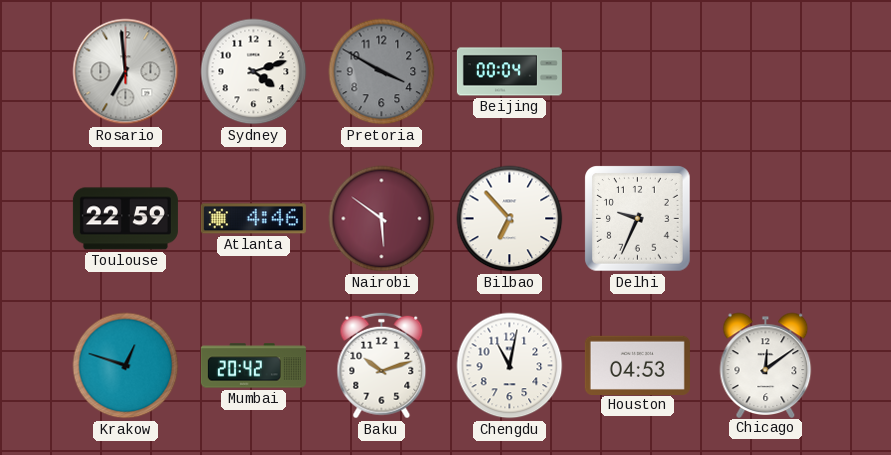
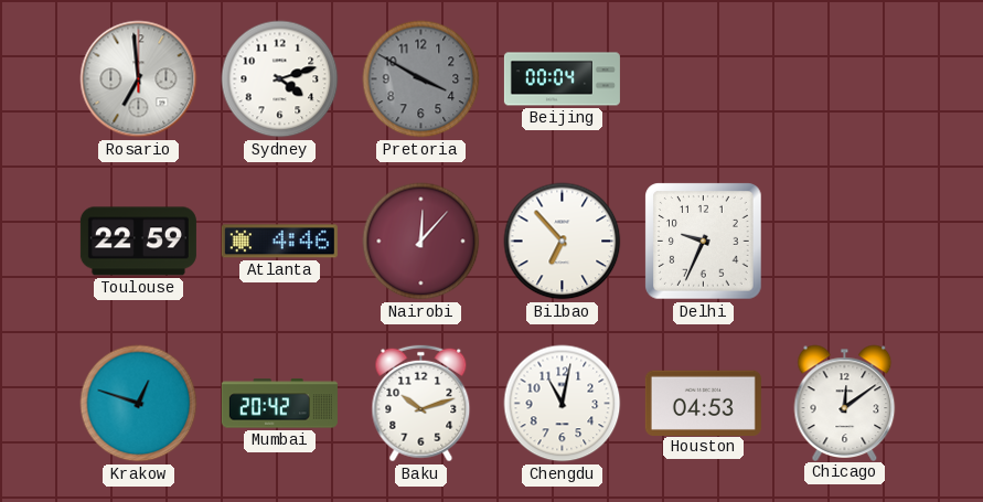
Nairobi: 5:51 -> 12:07
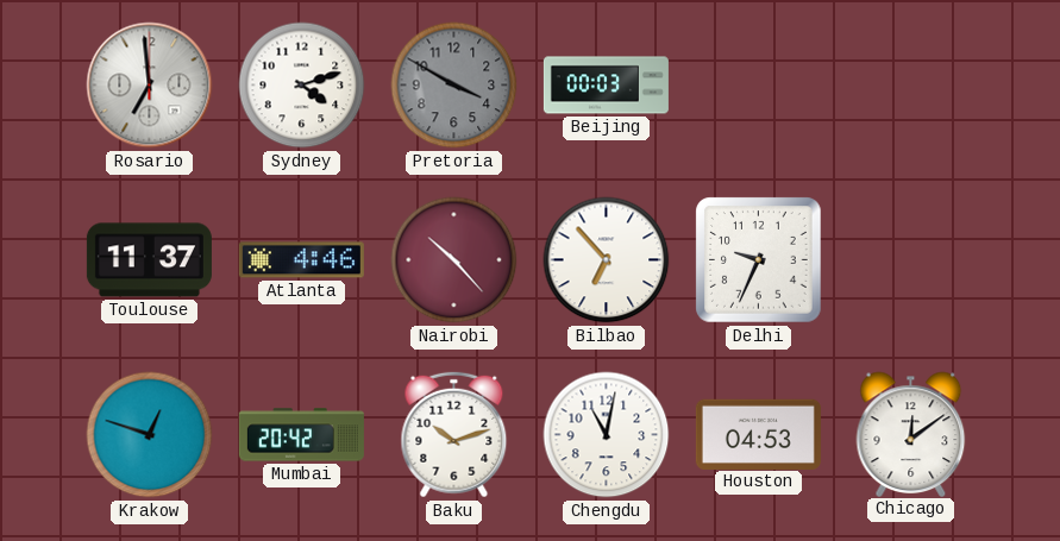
Beijing: 00:04 -> 00:03
Toulouse: 22:59 -> 11:37
Nairobi: 12:07 -> 10:23
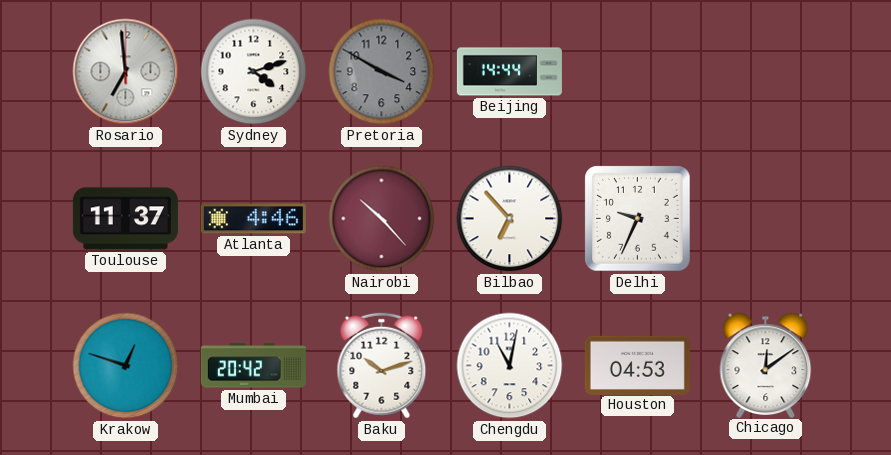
Beijing: 00:03 -> 14:44
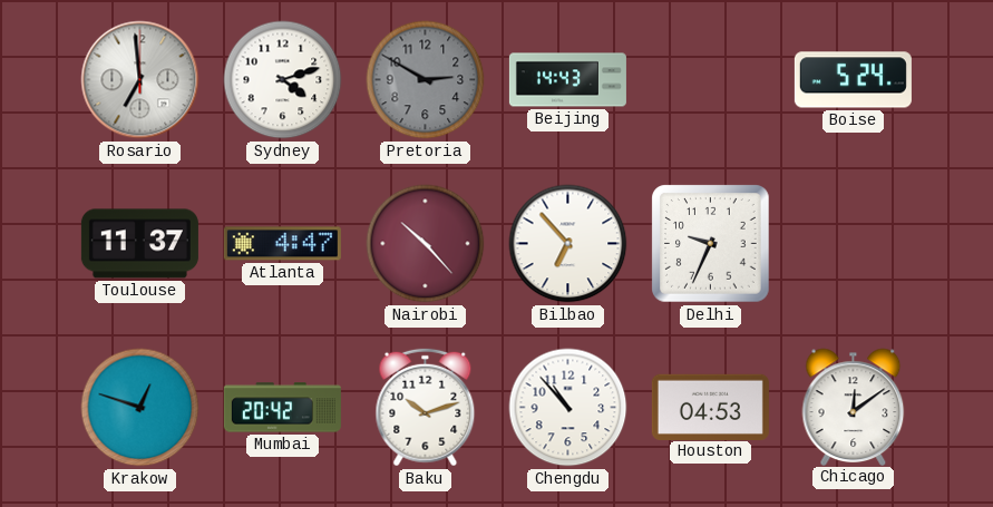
Pretoria: 3:50 -> 2:50
Beijing: 14:44 -> 14:43
Boise: none -> 5:24
Atlanta: 4:46 -> 4:47
Chengdu: 11:02 -> 10:53
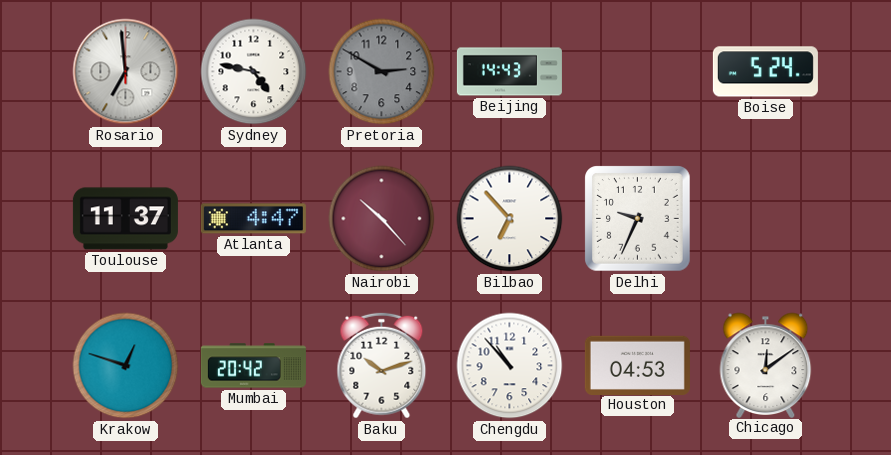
Sydney: 4:12 -> 4:47
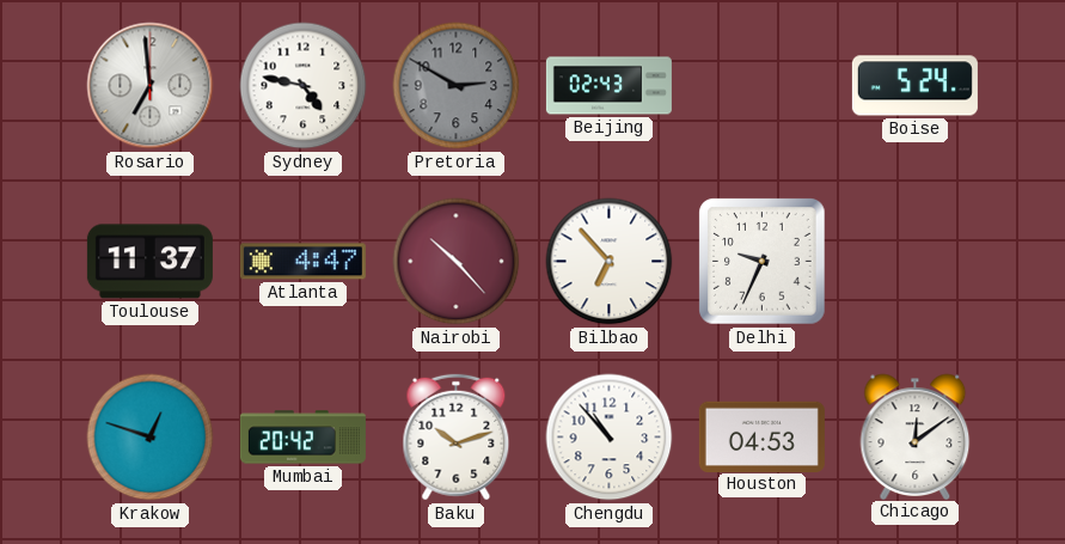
Beijing: 14:43 -> 02:43
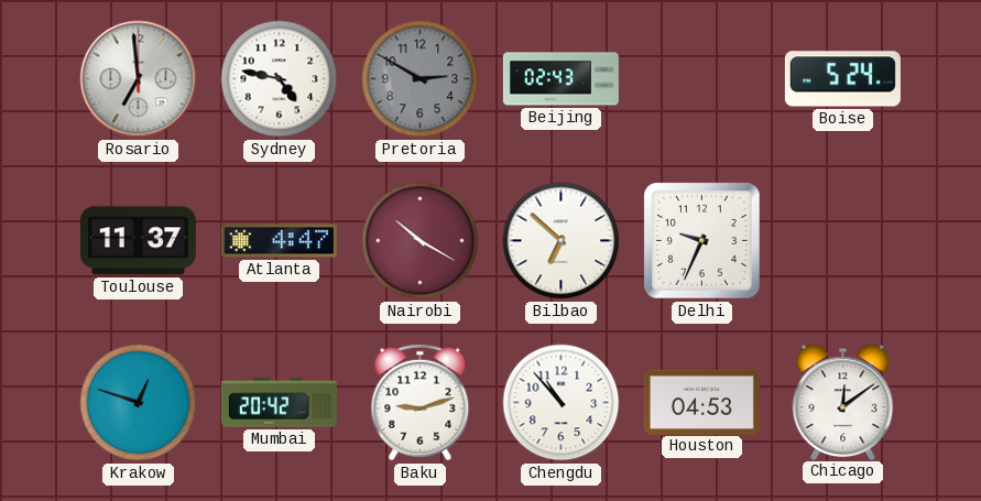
Nairobi: 10:23 -> 10:20
Bilbao: 6:53 -> 6:52
Baku: 10:12 -> 9:12
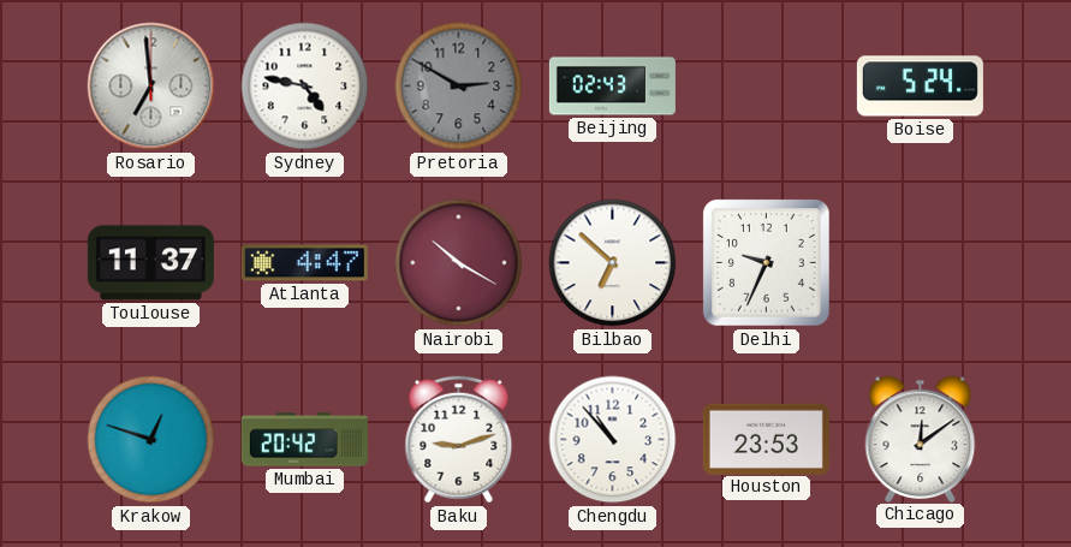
Houston: 04:53 -> 23:53
